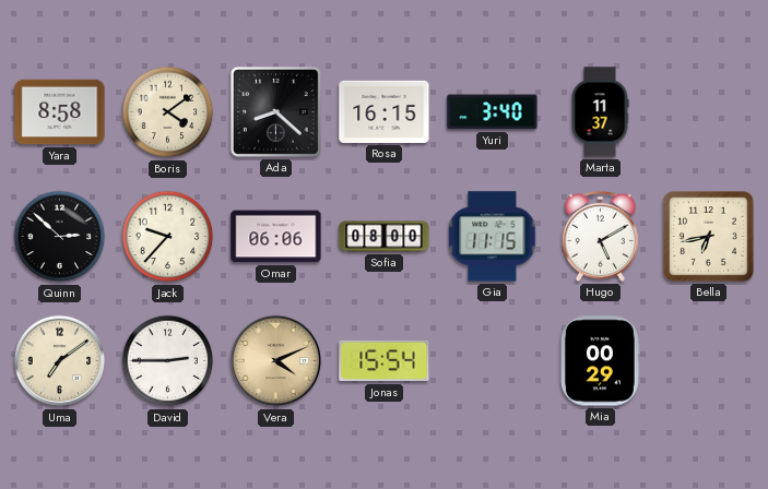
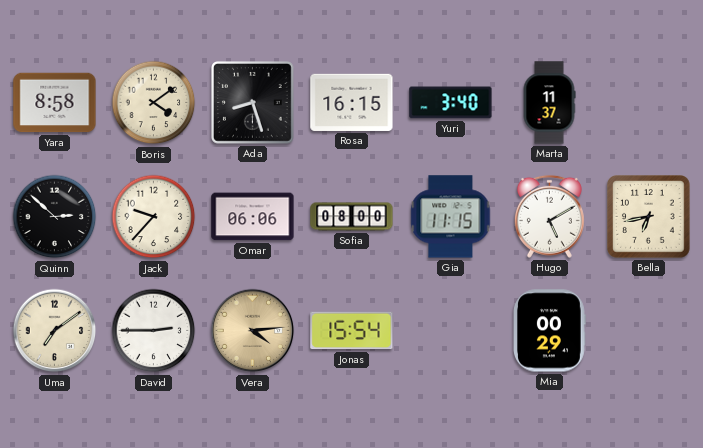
Ada: 8:22 -> 8:27
Vera: 4:11 -> 4:14
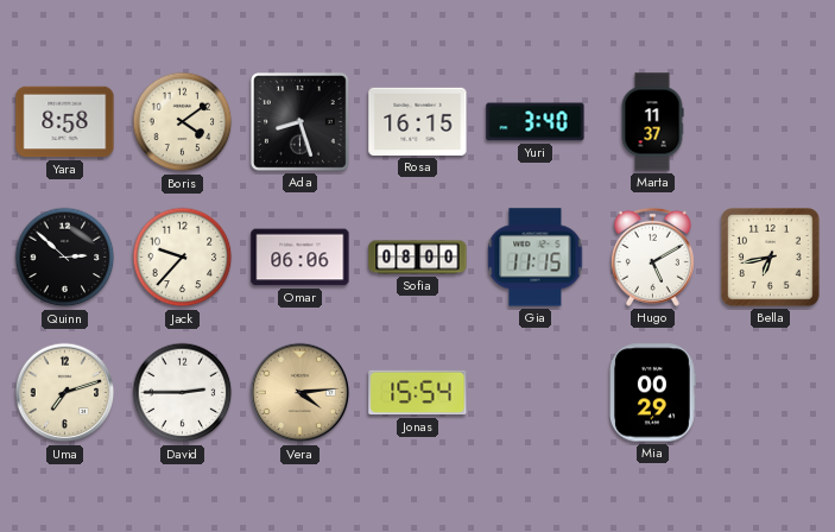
Uma: 7:09 -> 7:12
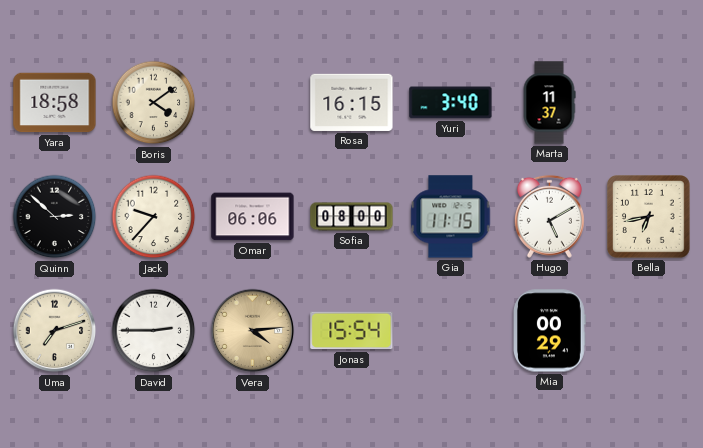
Yara: 8:58 -> 18:58
Ada: 8:27 -> none
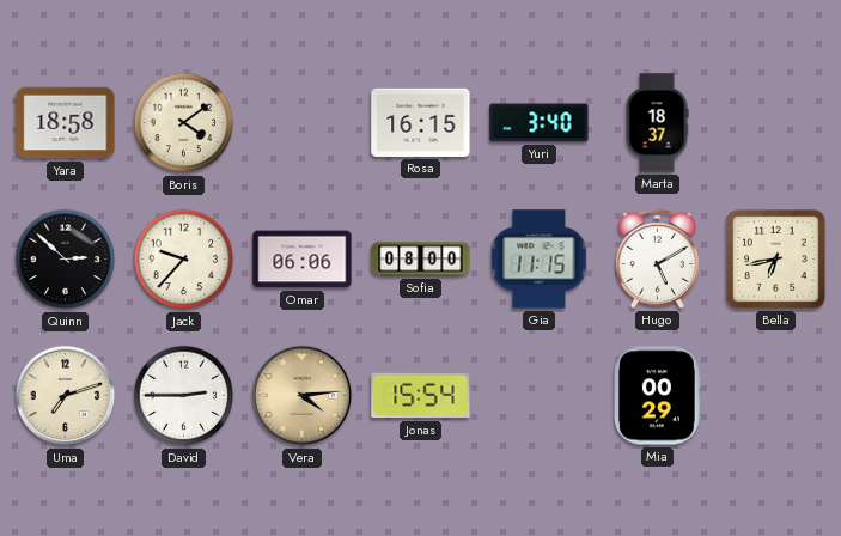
Marta: 11:37 -> 18:37
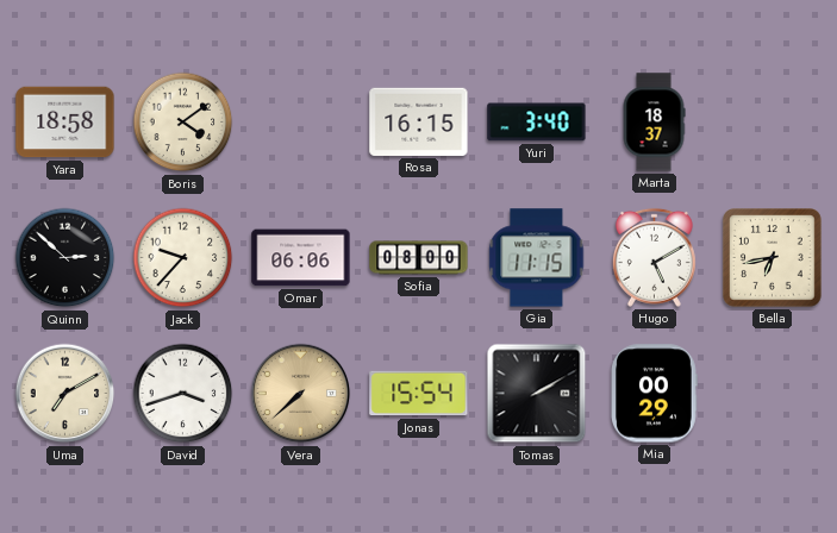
Uma: 7:12 -> 7:10
David: 2:45 -> 3:42
Vera: 4:14 -> 7:38
Tomas: none -> 2:10
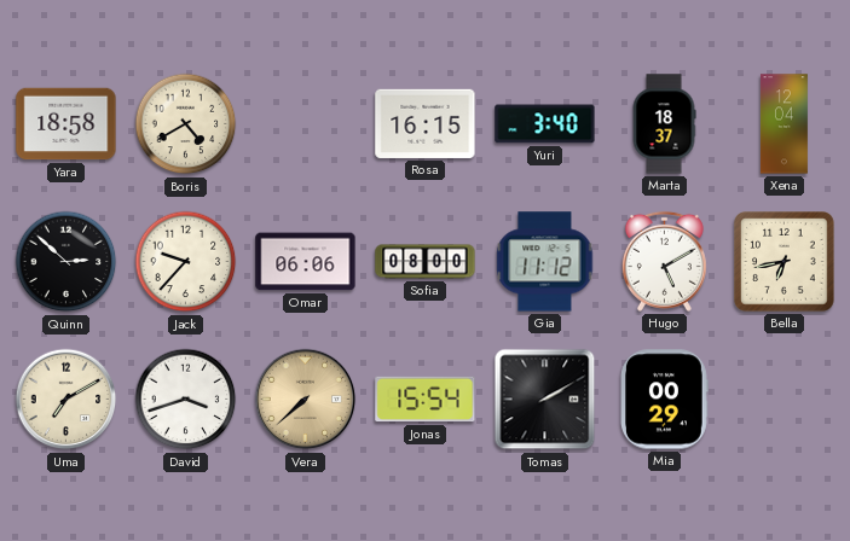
Boris: 4:09 -> 4:40
Xena: none -> 12:04
Gia: 11:15 -> 11:12
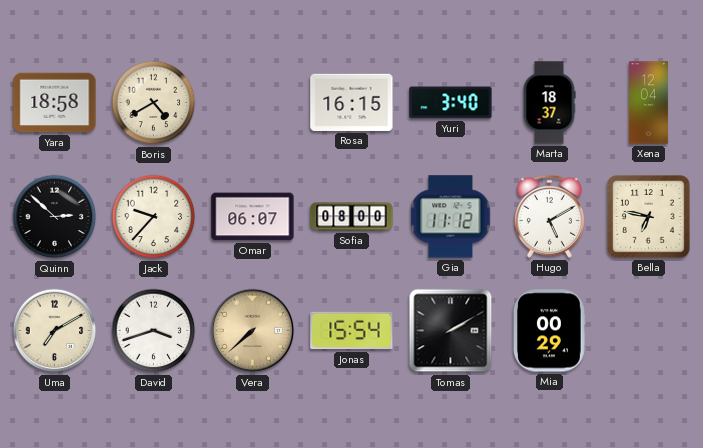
Omar: 06:06 -> 06:07
Bella: 6:43 -> 6:47
